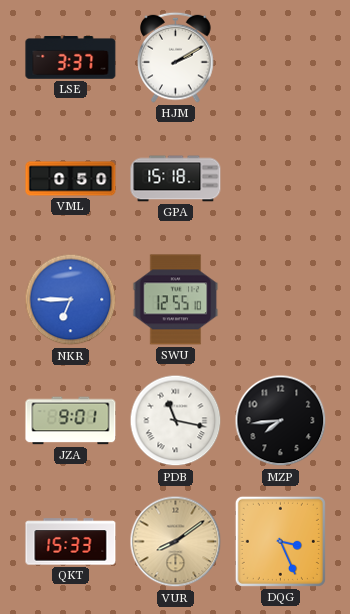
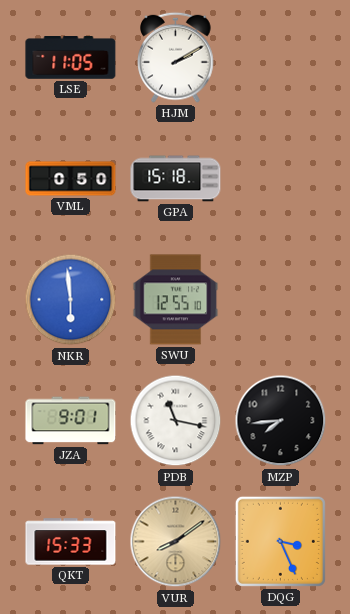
LSE: 3:37 -> 11:05
NKR: 6:45 -> 5:59
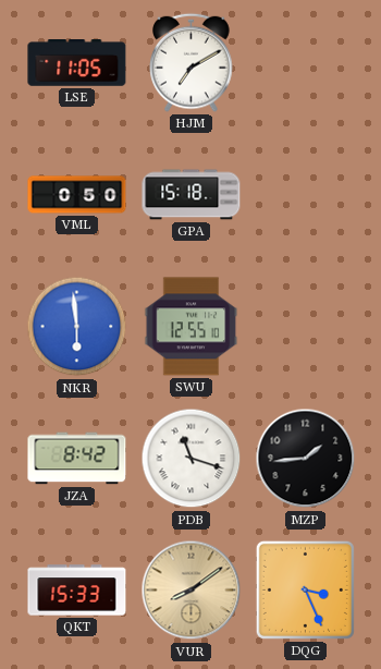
HJM: 2:10 -> 7:10
JZA: 9:01 -> 8:42
PDB: 11:17 -> 11:18
MZP: 7:44 -> 1:44
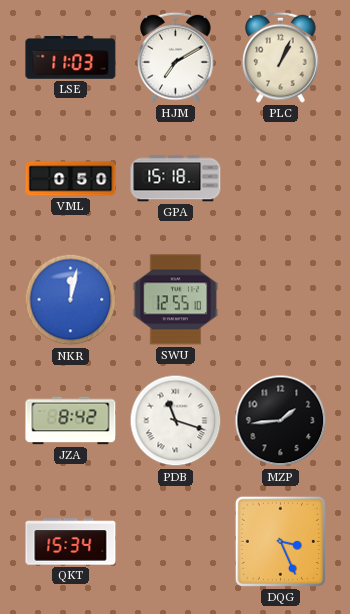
LSE: 11:05 -> 11:03
PLC: none -> 1:04
NKR: 5:59 -> 12:02
QKT: 15:33 -> 15:34
VUR: 8:09 -> none
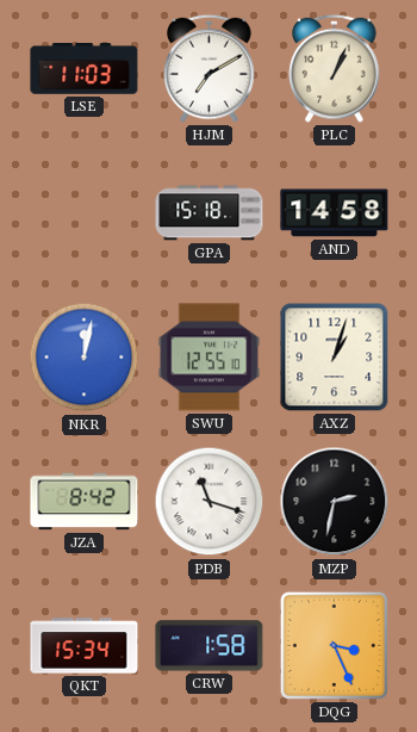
VML: 0:50 -> none
AND: none -> 14:58
AXZ: none -> 1:03
MZP: 1:44 -> 2:32
CRW: none -> 1:58
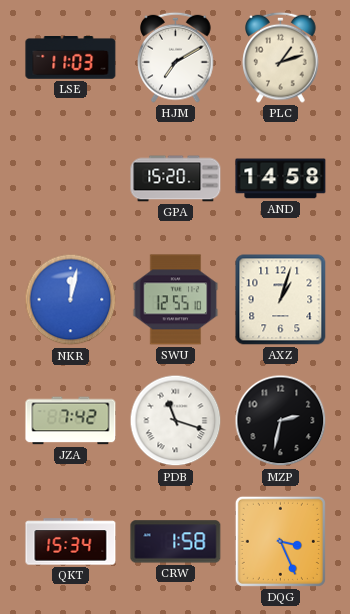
PLC: 1:04 -> 1:12
GPA: 15:18 -> 15:20
JZA: 8:42 -> 7:42
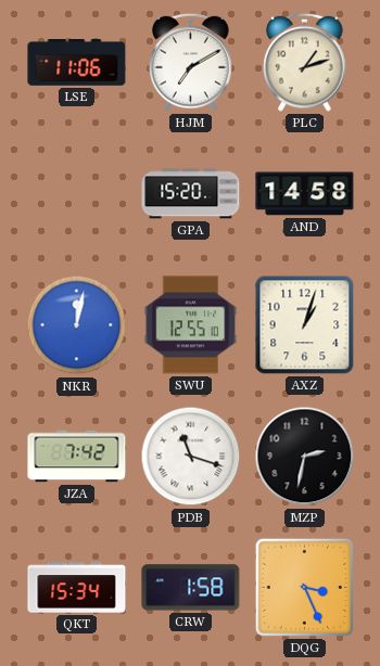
LSE: 11:03 -> 11:06
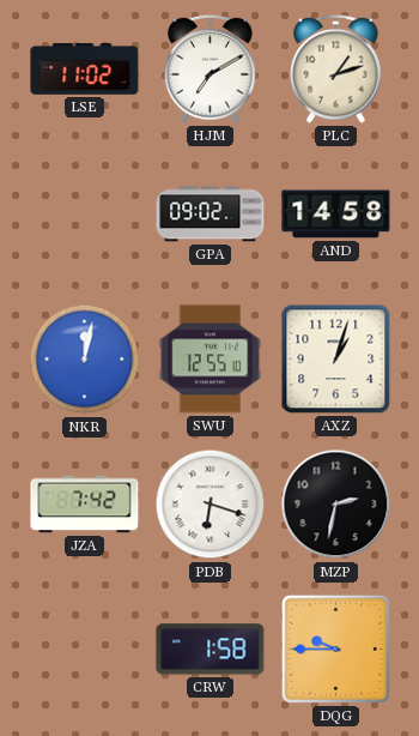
LSE: 11:06 -> 11:02
GPA: 15:20 -> 09:02
PDB: 11:18 -> 6:18
QKT: 15:34 -> none
DQG: 3:26 -> 9:45
